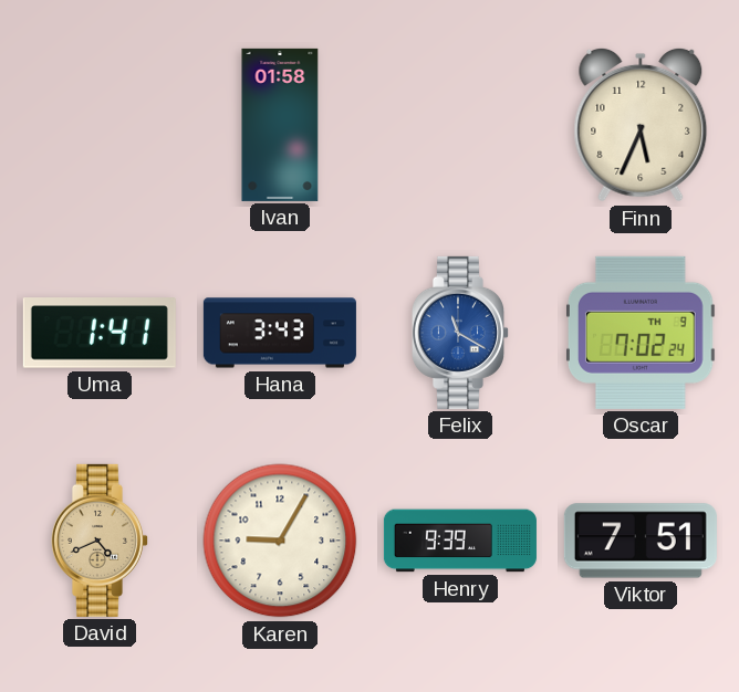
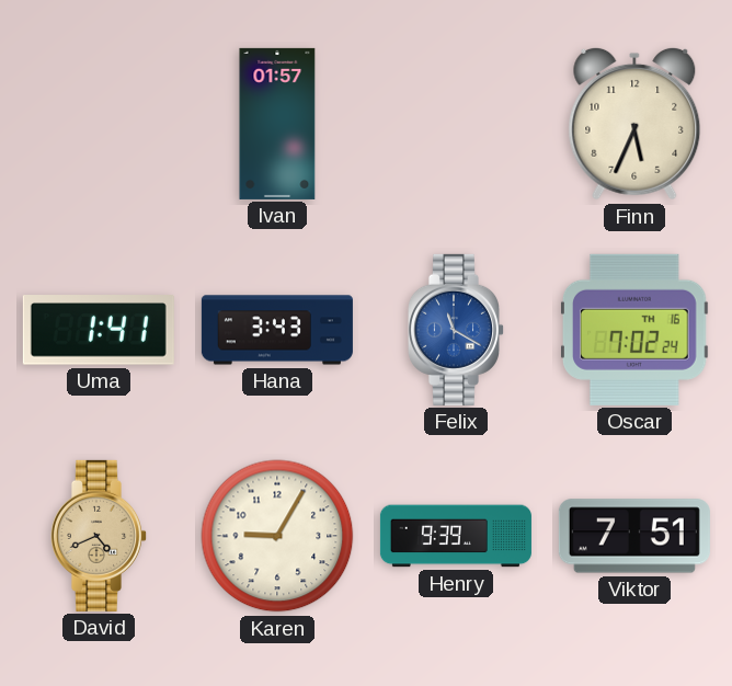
Ivan: 01:58 -> 01:57
Oscar date: TH 9 -> TH 16
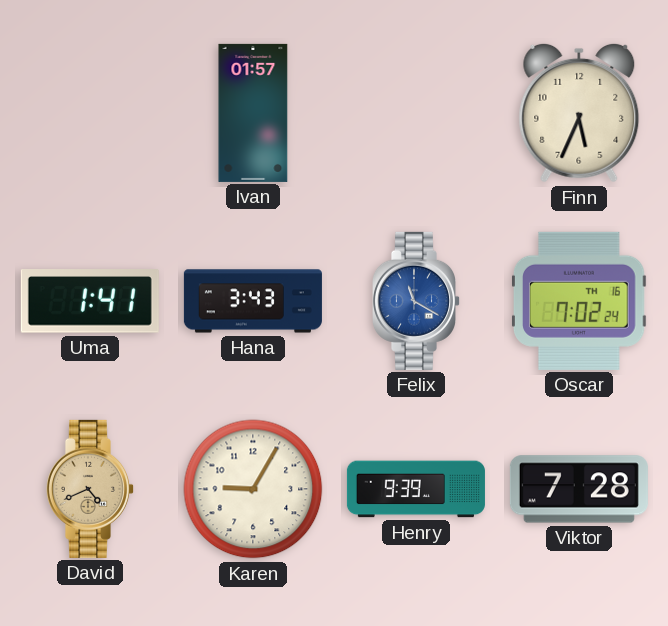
Viktor: 7:51 -> 7:28
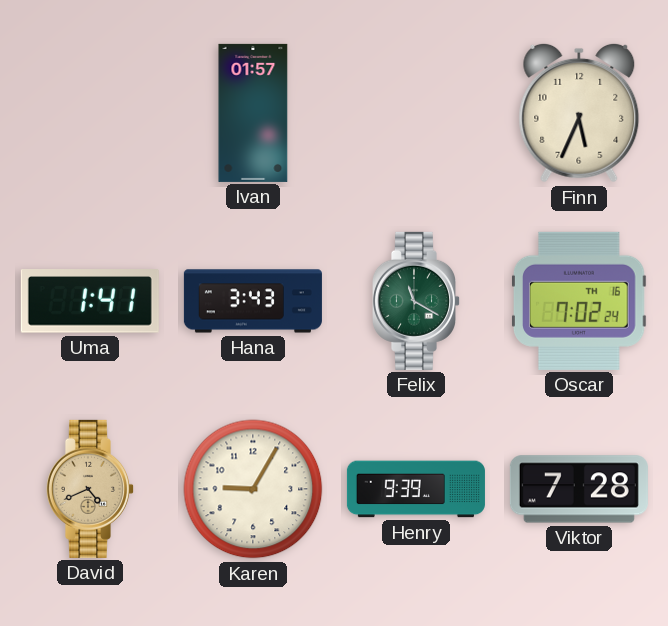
Felix dial: blue -> green
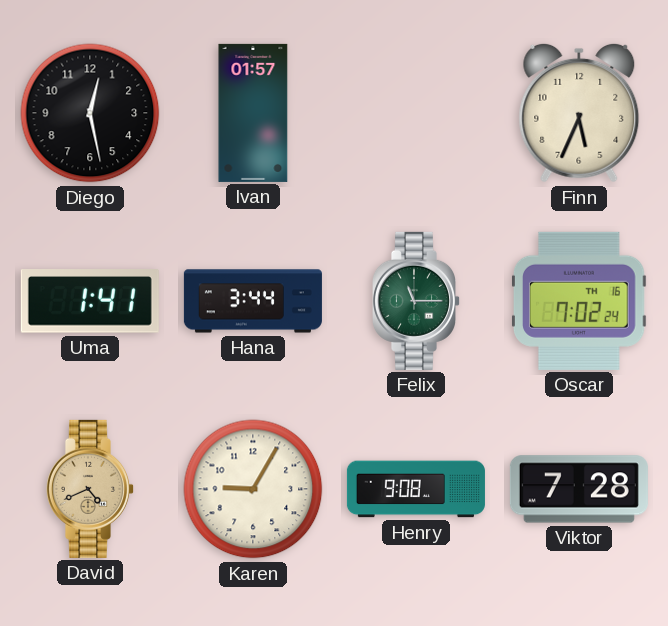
Diego: none -> 12:28
Hana: 3:43 -> 3:44
Felix: 11:20 -> 11:15
Henry: 9:39 -> 9:08
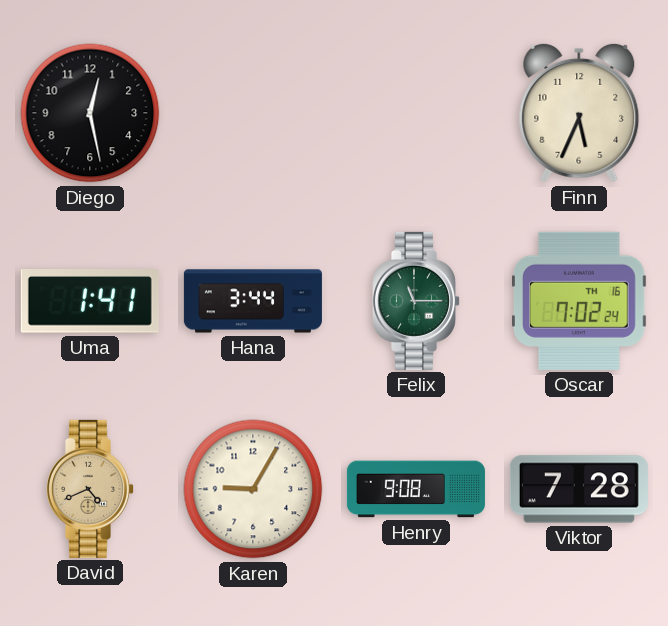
Ivan: 01:57 -> none
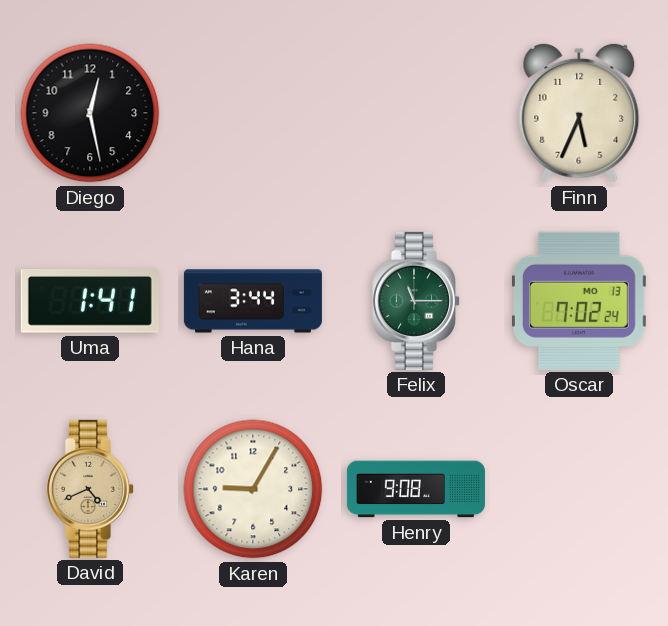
Oscar date: TH 16 -> MO 13
Viktor: 7:28 -> none
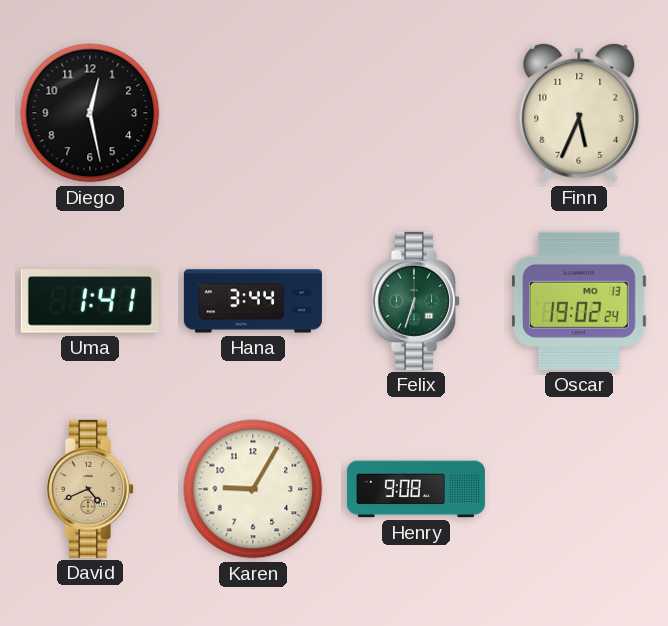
Felix: 11:15 -> 6:33
Oscar: 7:02 -> 19:02
